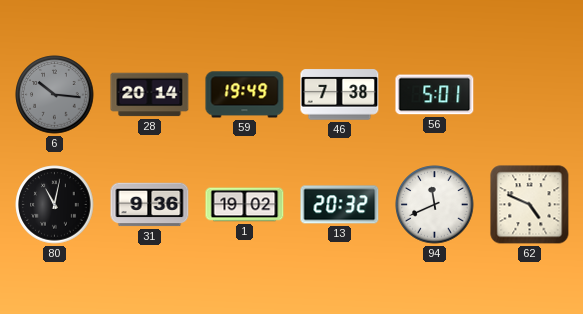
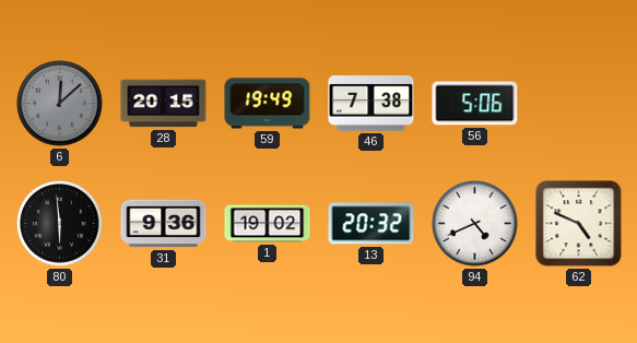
6: 10:16 -> 12:08
28: 20:14 -> 20:15
56: 5:01 -> 5:06
80: 11:02 -> 5:59
94: 11:41 -> 4:41
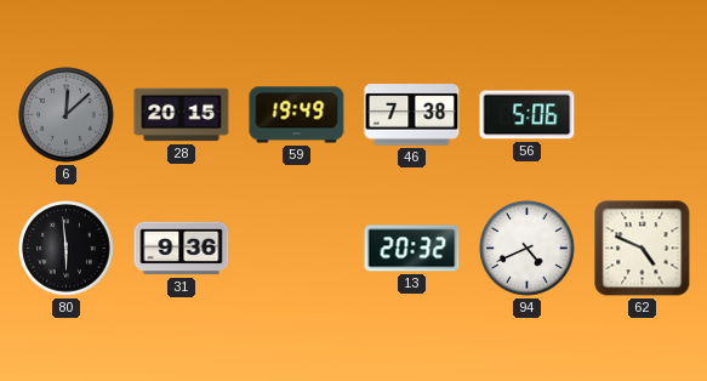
1: 19:02 -> none
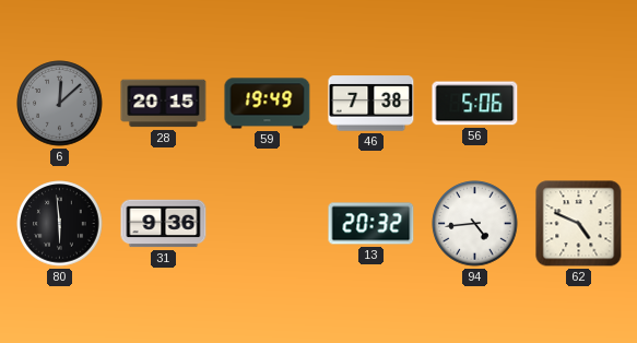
94: 4:41 -> 4:44
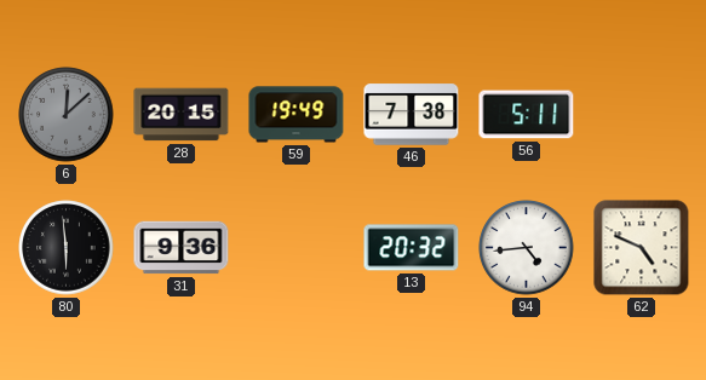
56: 5:06 -> 5:11
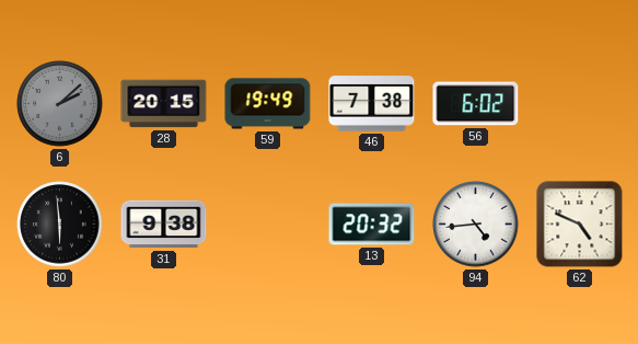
6: 12:08 -> 2:08
56: 5:11 -> 6:02
31: 9:36 -> 9:38
